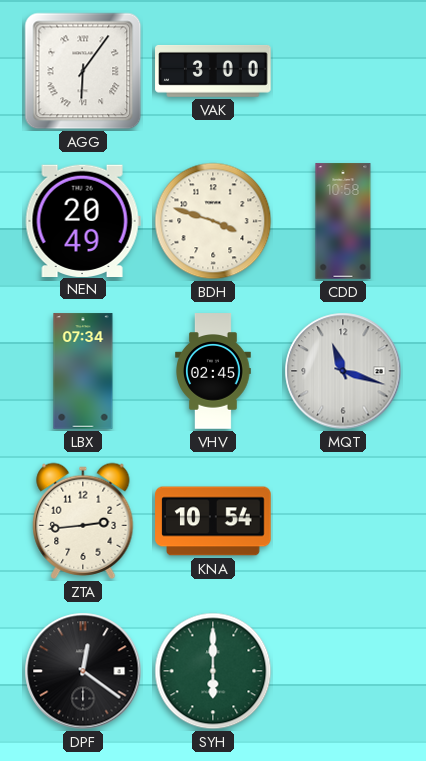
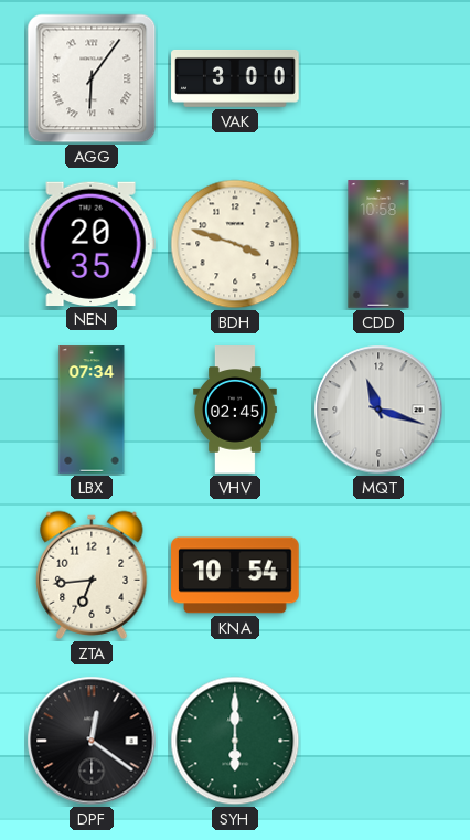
NEN: 20:49 -> 20:35
ZTA: 2:44 -> 6:44
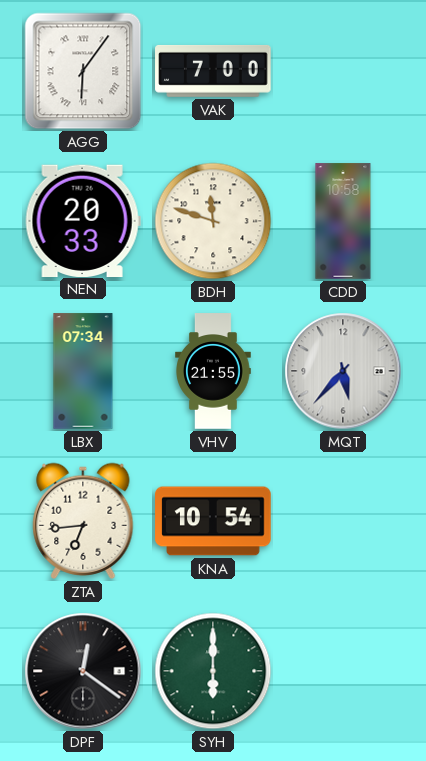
VAK: 3:00 -> 7:00
NEN: 20:35 -> 20:33
BDH: 3:48 -> 11:48
VHV: 02:45 -> 21:55
MQT: 11:18 -> 5:37
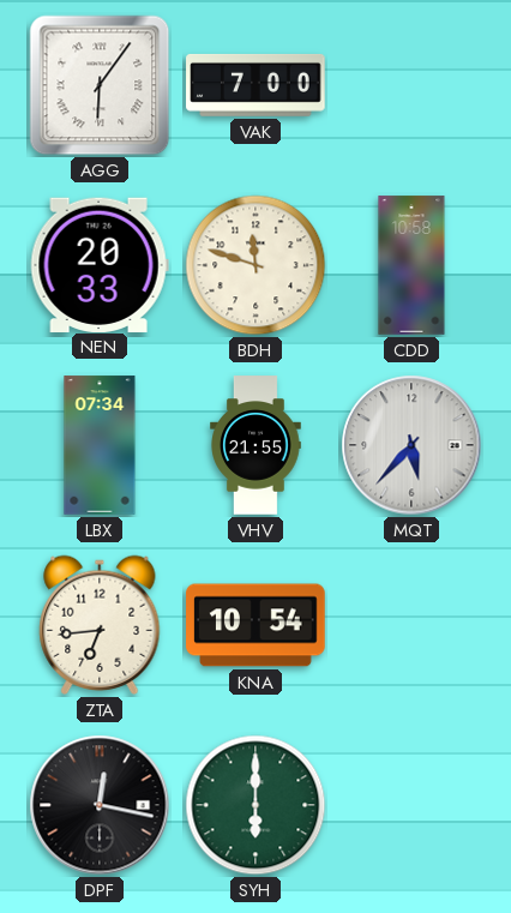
DPF: 12:21 -> 12:17
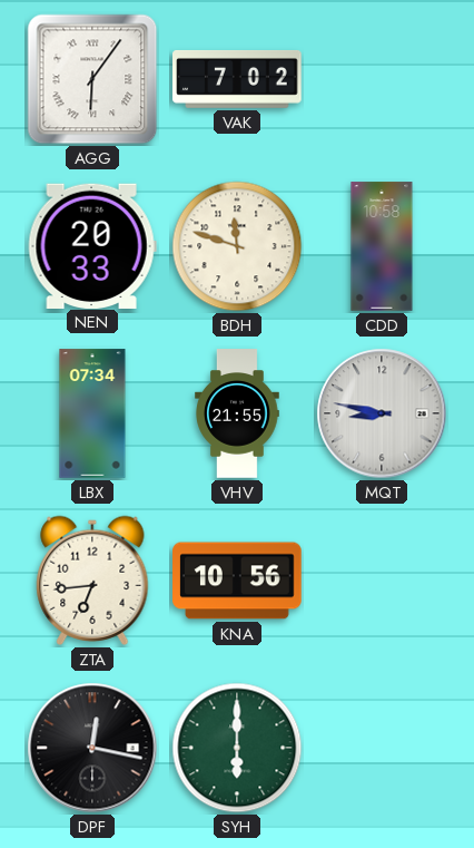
VAK: 7:00 -> 7:02
MQT: 5:37 -> 8:47
KNA: 10:54 -> 10:56
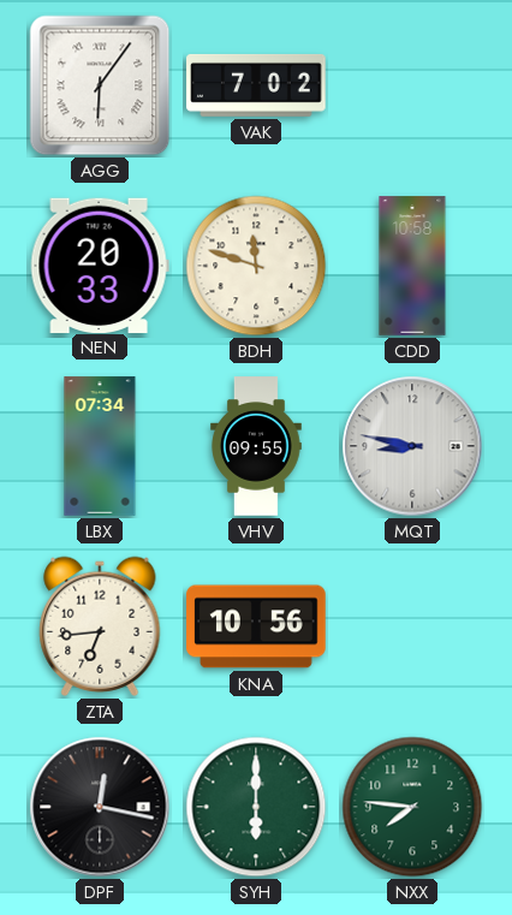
VHV: 21:55 -> 09:55
NXX: none -> 7:46
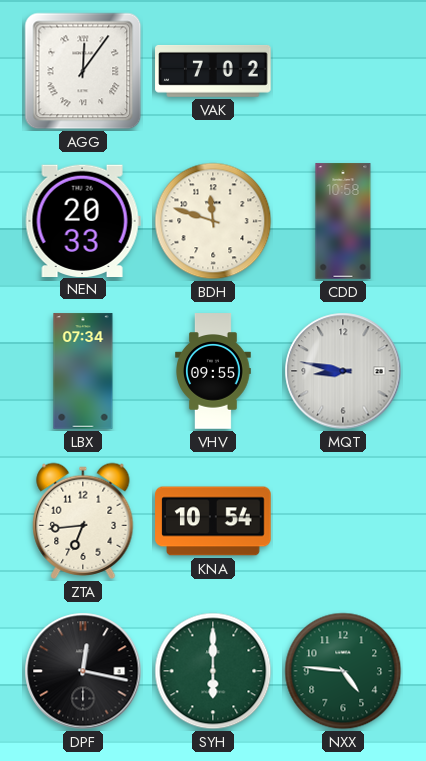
AGG: 6:06 -> 12:06
KNA: 10:56 -> 10:54
NXX: 7:46 -> 4:46
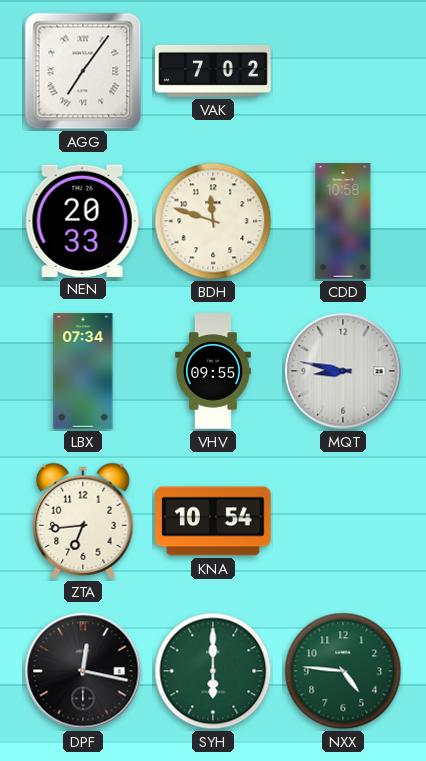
AGG: 12:06 -> 7:06
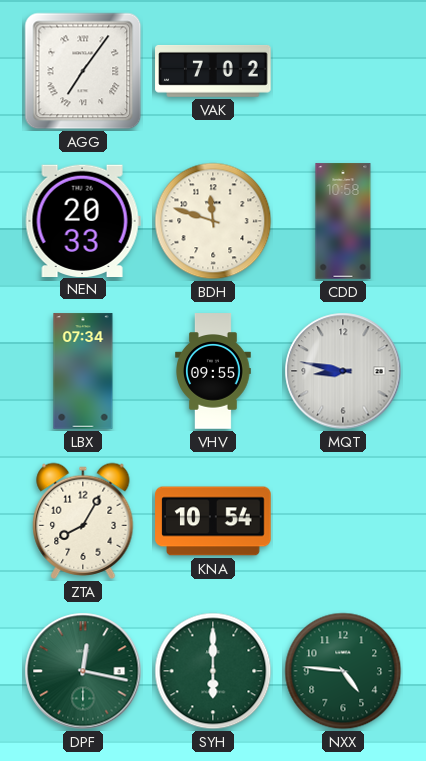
ZTA: 6:44 -> 8:05
DPF dial: black -> green
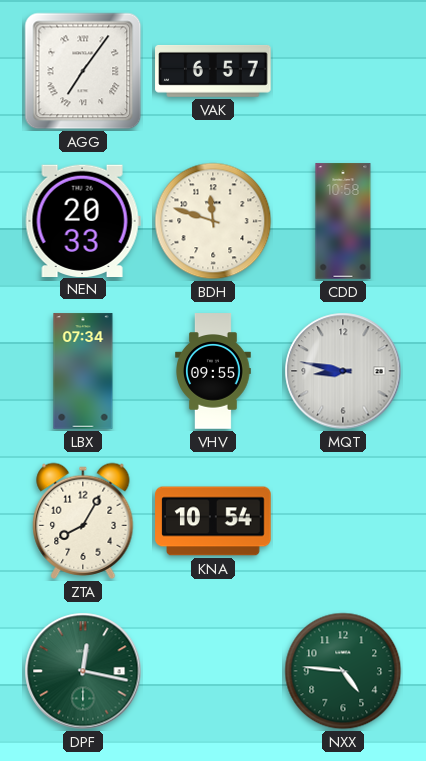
VAK: 7:02 -> 6:57
SYH: 6:00 -> none
